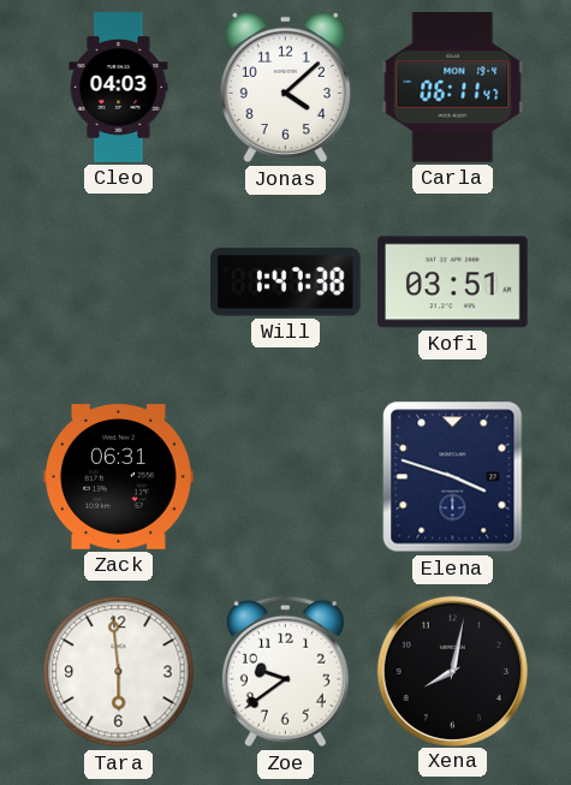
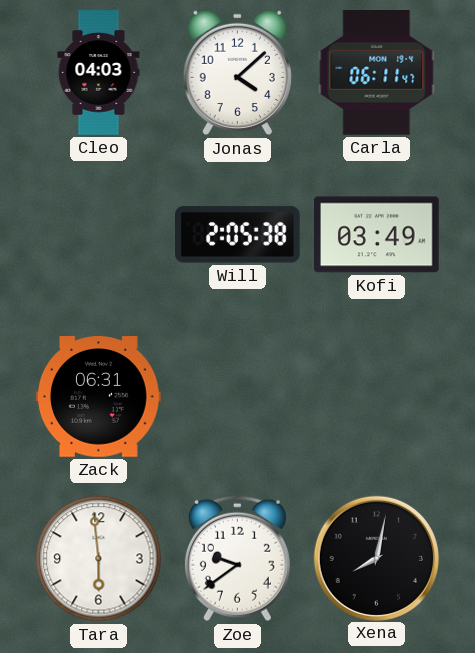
Will: 1:47 -> 2:05
Kofi: 03:51 -> 03:49
Elena: 3:48 -> none
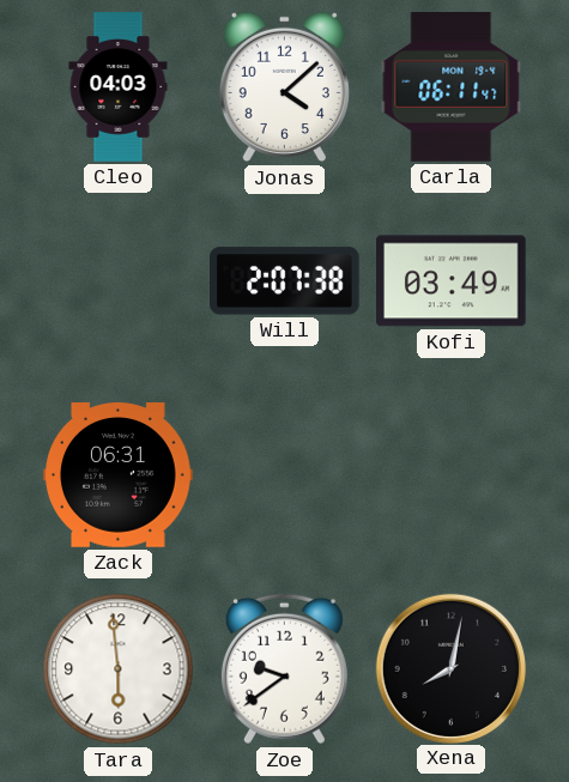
Will: 2:05 -> 2:07
